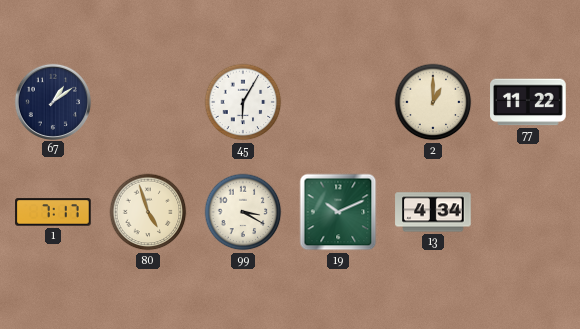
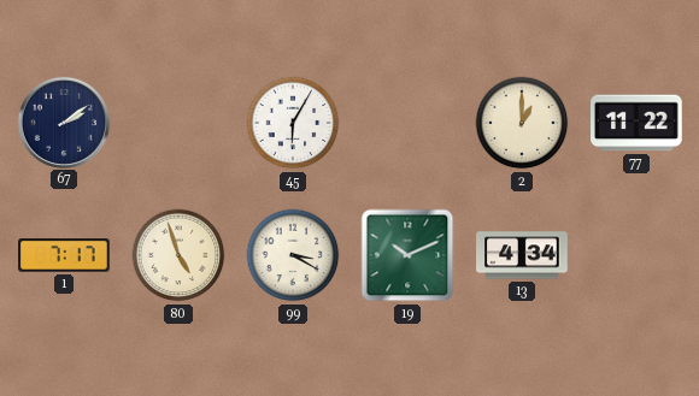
67: 1:09 -> 2:09
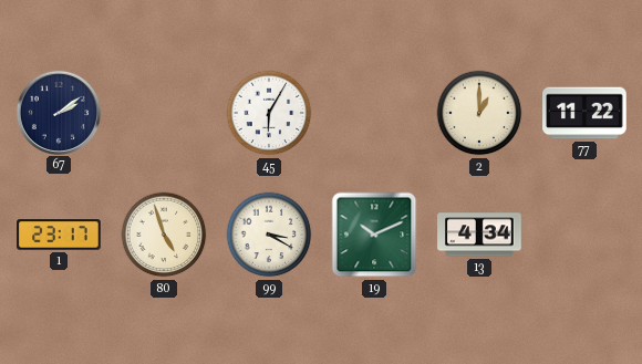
1: 7:17 -> 23:17
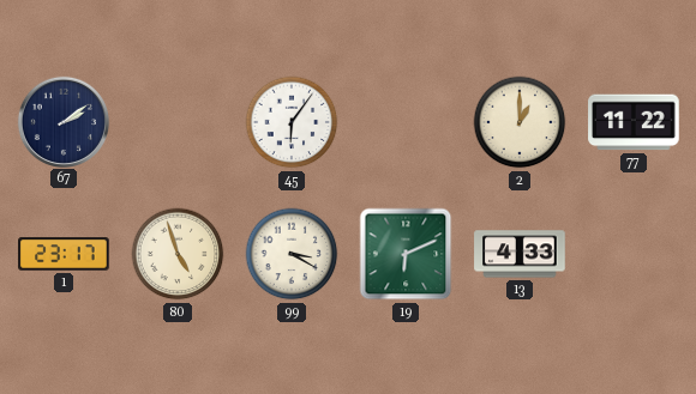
45: 6:05 -> 6:06
19: 10:11 -> 6:11
13: 4:34 -> 4:33
